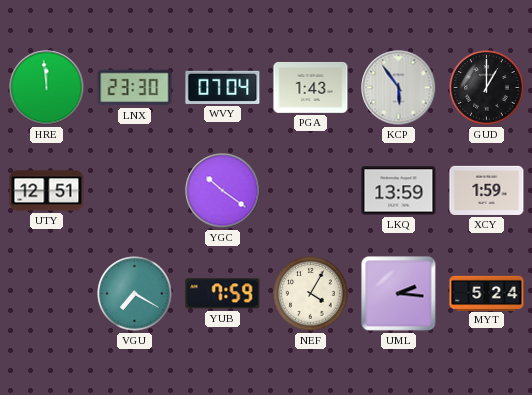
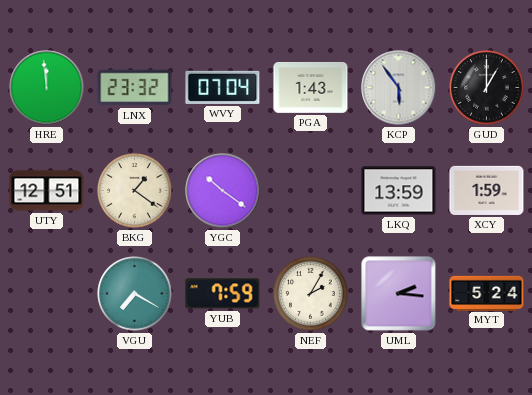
LNX: 23:30 -> 23:32
BKG: none -> 1:21
NEF: 4:05 -> 2:05
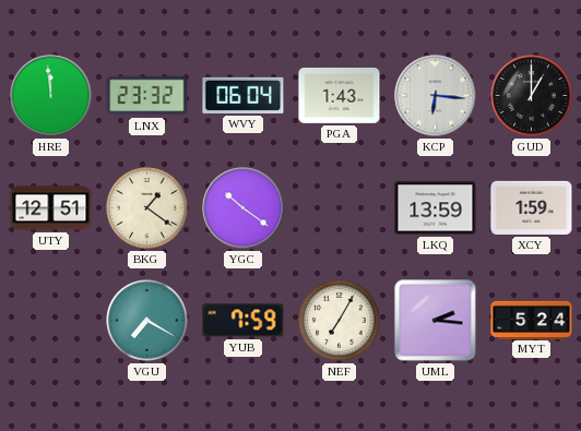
WVY: 07:04 -> 06:04
KCP: 5:54 -> 6:16
NEF: 2:05 -> 7:05
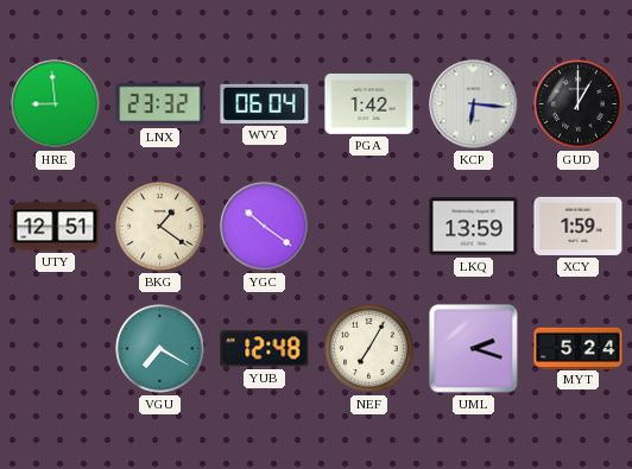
HRE: 11:59 -> 8:59
PGA: 1:43 -> 1:42
YUB: 7:59 -> 12:48
UML: 2:16 -> 2:18
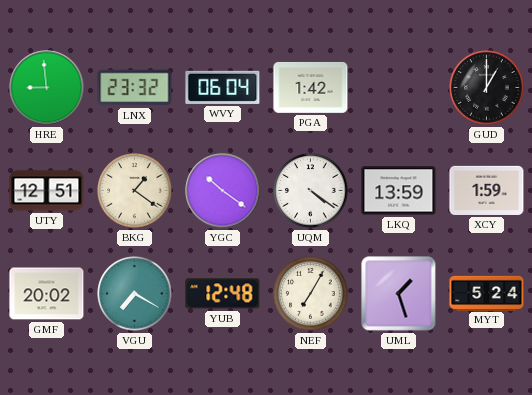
KCP: 6:16 -> none
UQM: none -> 4:21
GMF: none -> 20:02
UML: 2:18 -> 1:27
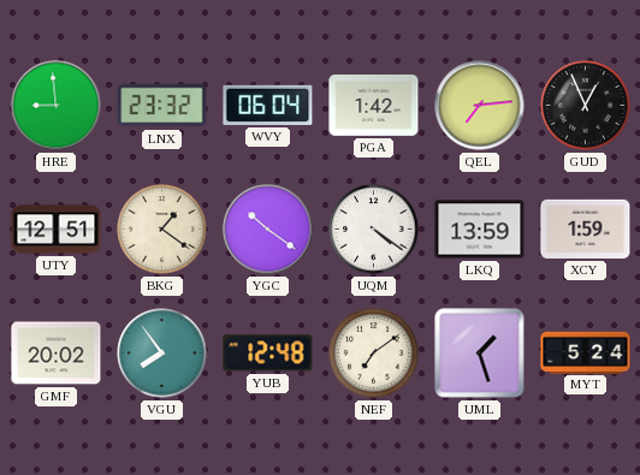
QEL: none -> 7:14
GUD: 1:00 -> 12:56
VGU: 7:20 -> 7:54
NEF: 7:05 -> 7:09
